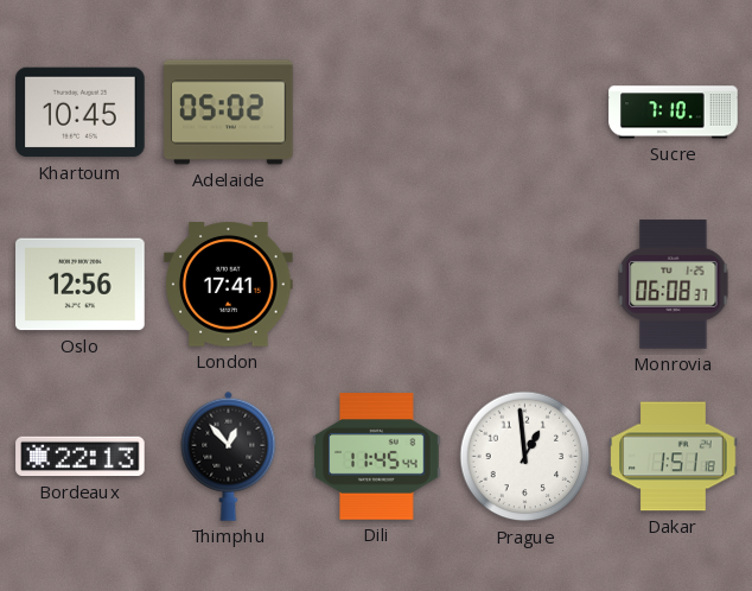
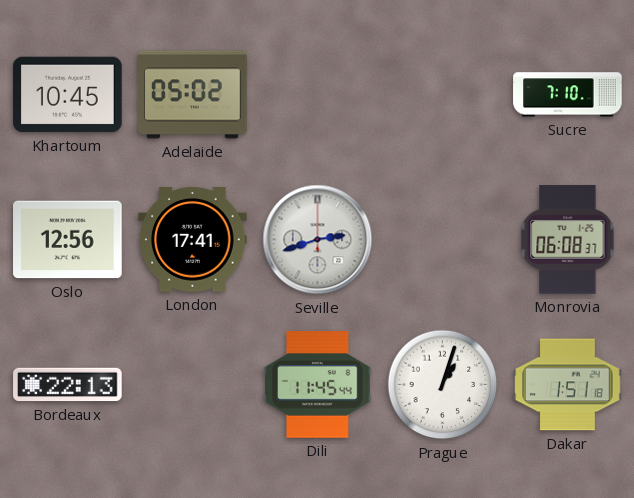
Seville: none -> 2:42
Thimphu: 12:53 -> none
Prague: 12:59 -> 1:03
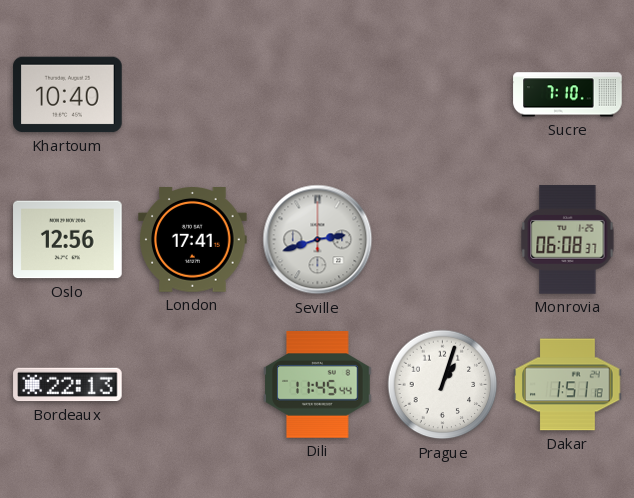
Khartoum: 10:45 -> 10:40
Adelaide: 05:02 -> none
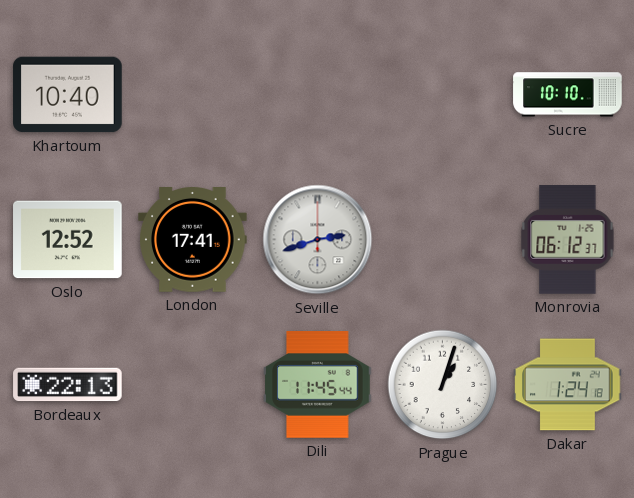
Sucre: 7:10 -> 10:10
Oslo: 12:56 -> 12:52
Monrovia: 06:08 -> 06:12
Dakar: 1:51 -> 1:24
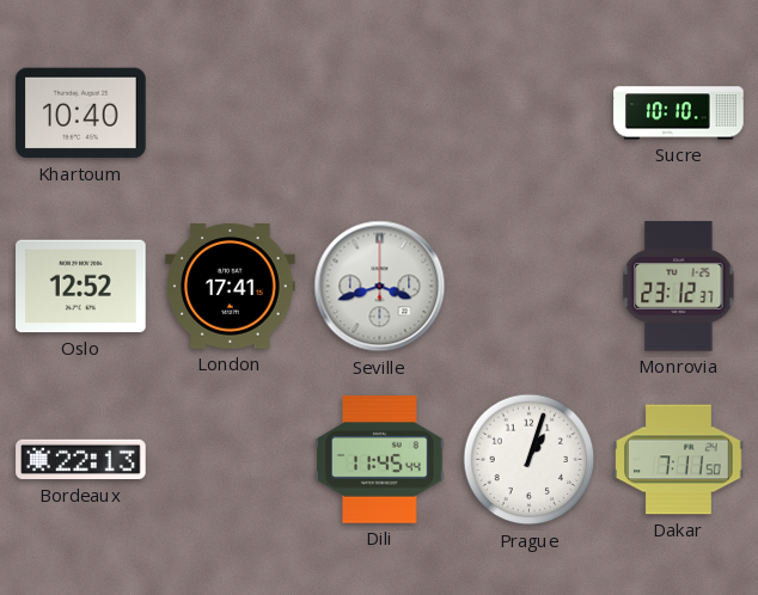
Seville: 2:42 -> 3:42
Monrovia: 06:12 -> 23:12
Dakar: 1:24 -> 7:11
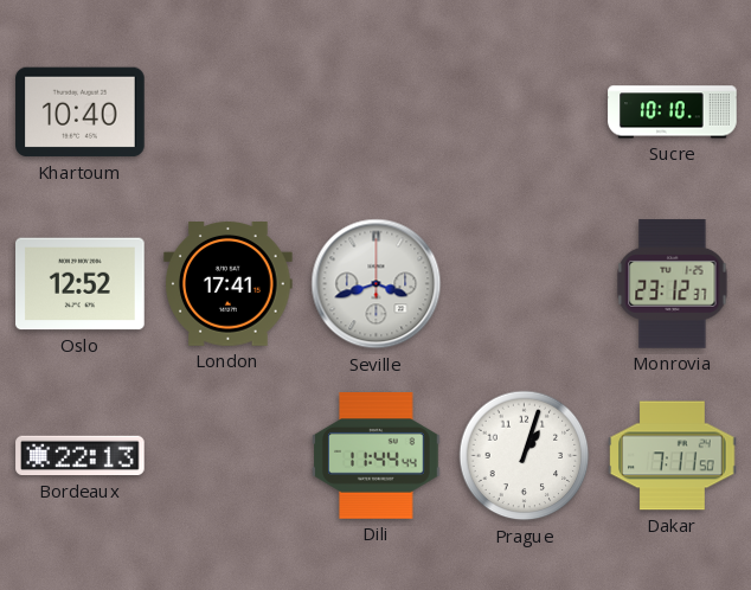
Dili: 11:45 -> 11:44
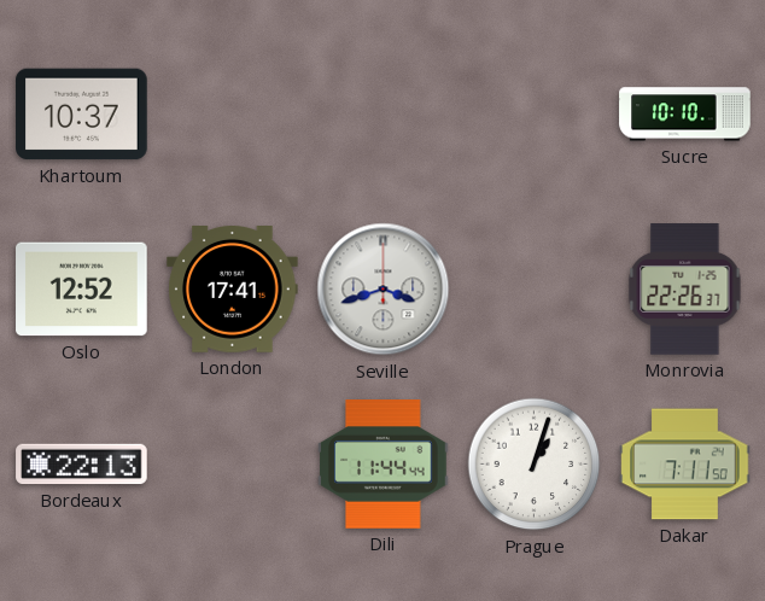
Khartoum: 10:40 -> 10:37
Monrovia: 23:12 -> 22:26
